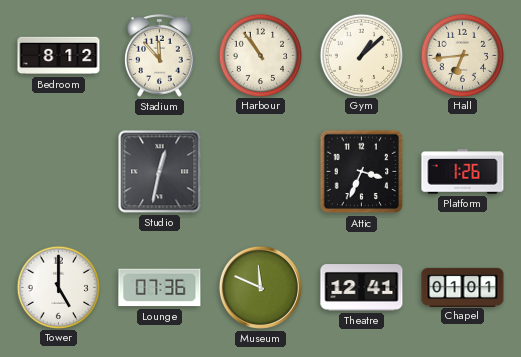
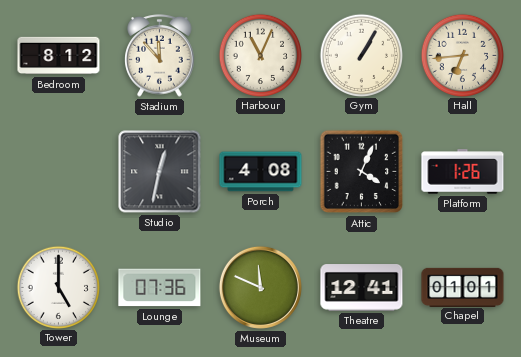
Harbour: 10:54 -> 11:04
Gym: 1:08 -> 1:05
Porch: none -> 4:08
Attic: 3:34 -> 4:04
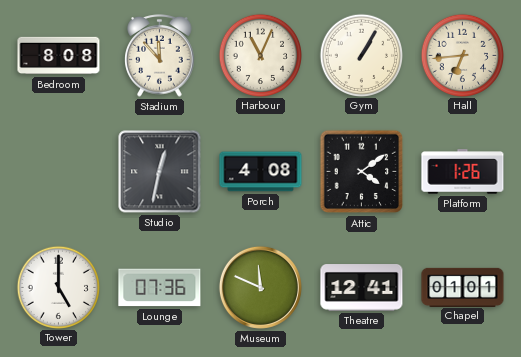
Bedroom: 8:12 -> 8:08
Attic: 4:04 -> 4:09
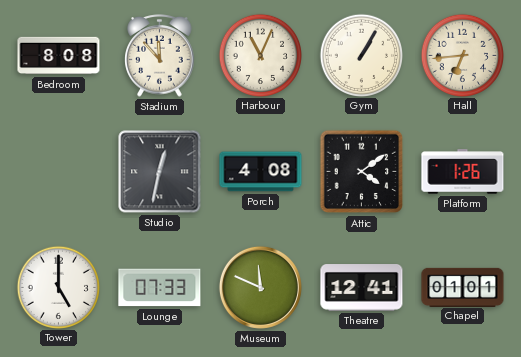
Lounge: 07:36 -> 07:33
